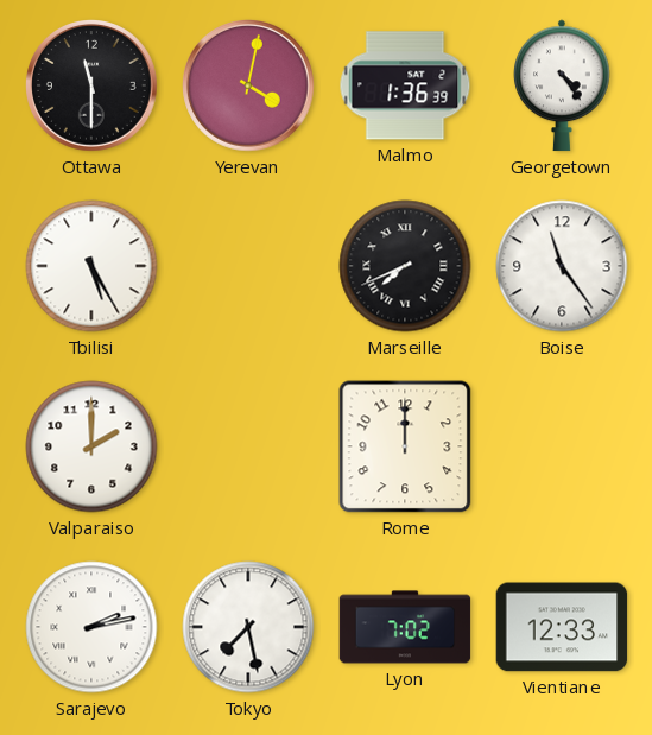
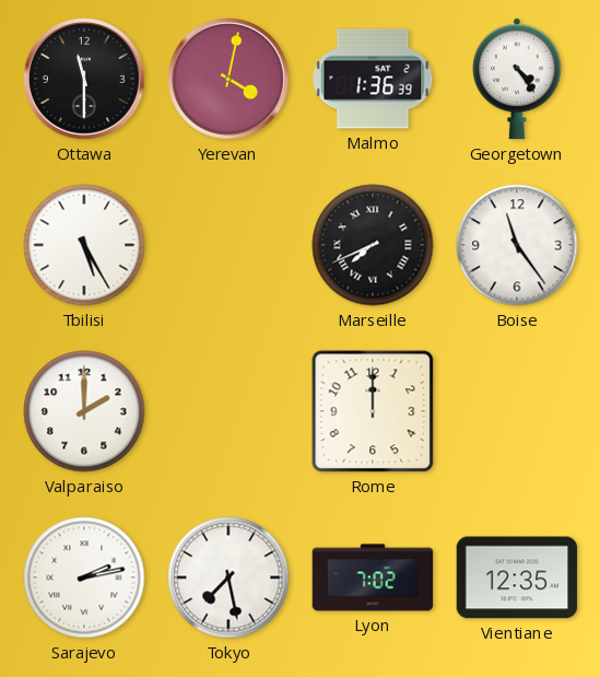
Vientiane: 12:33 -> 12:35
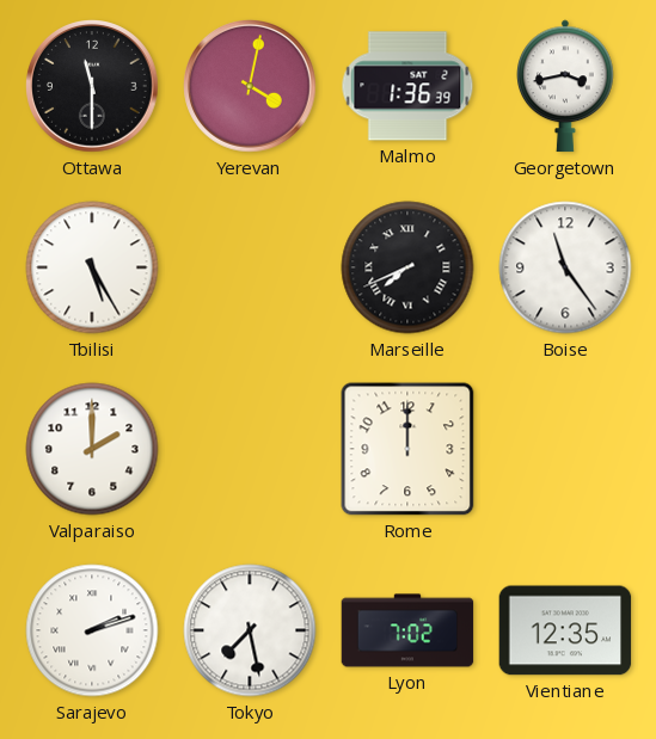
Georgetown: 4:24 -> 3:43
Sarajevo: 2:13 -> 2:12
